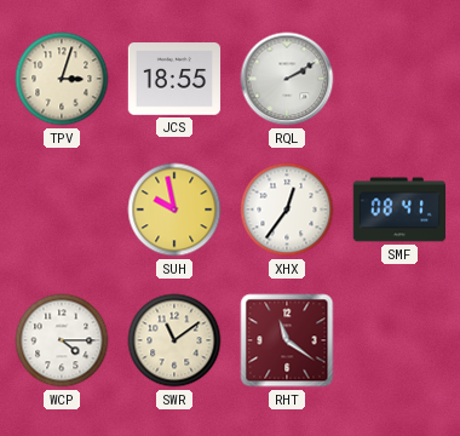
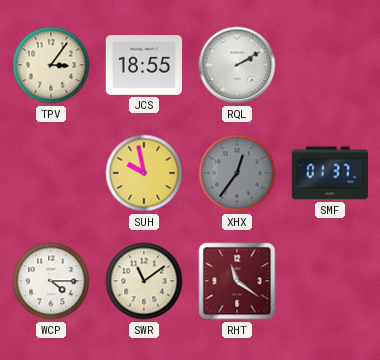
TPV: 3:03 -> 3:06
XHX dial: white -> grey
SMF: 08:41 -> 01:37
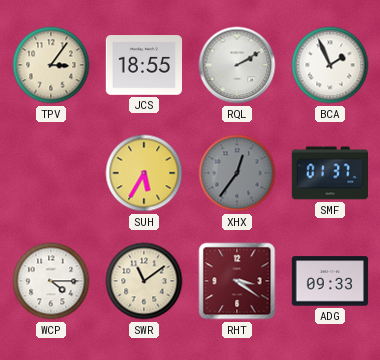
BCA: none -> 1:56
SUH: 9:58 -> 5:35
RHT: 11:21 -> 3:21
ADG: none -> 09:33
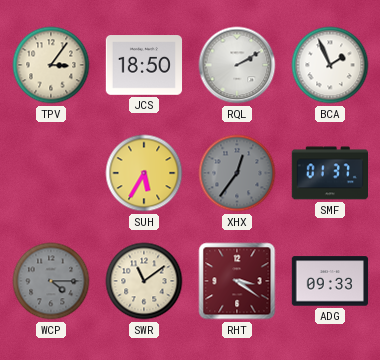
JCS: 18:55 -> 18:50
WCP dial: white -> grey
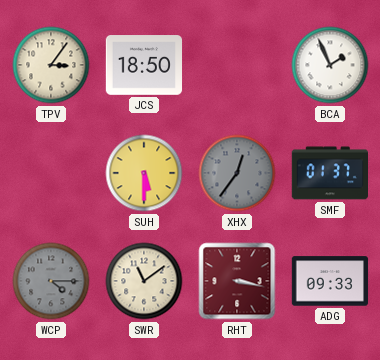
RQL: 2:10 -> none
SUH: 5:35 -> 5:30
RHT: 3:21 -> 3:17
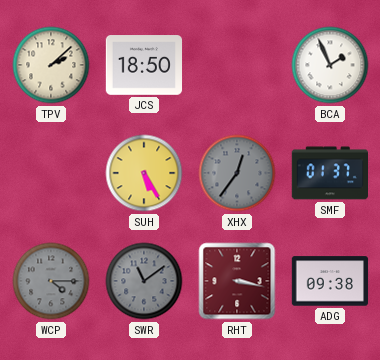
TPV: 3:06 -> 2:08
SUH: 5:30 -> 5:25
SWR dial: cream -> grey
ADG: 09:33 -> 09:38
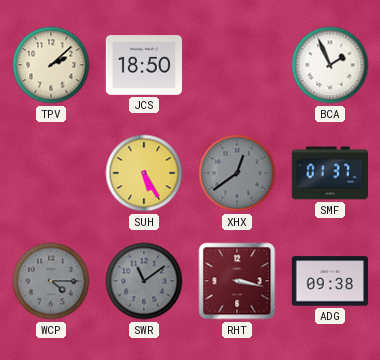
XHX: 12:36 -> 12:39
